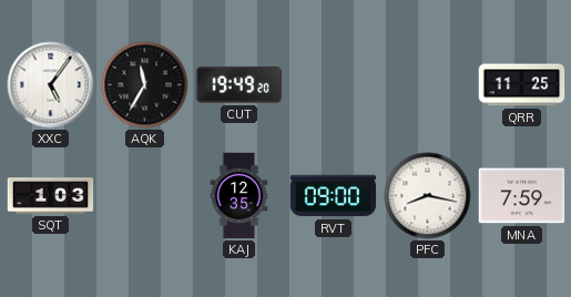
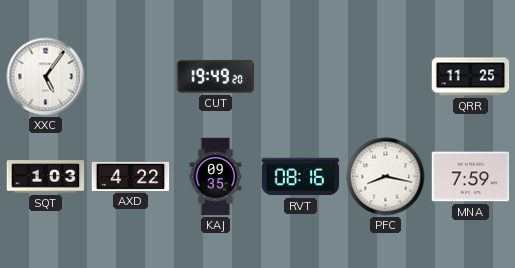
AQK: 11:35 -> none
AXD: none -> 4:22
KAJ: 12:35 -> 09:35
RVT: 09:00 -> 08:16
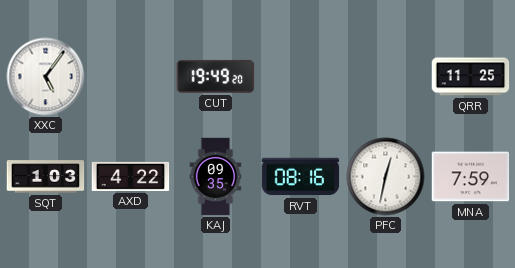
PFC: 8:17 -> 12:32
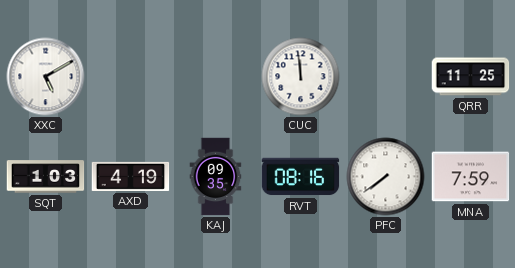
XXC: 5:06 -> 5:10
CUT: 19:49 -> none
CUC: none -> 11:59
AXD: 4:22 -> 4:19
PFC: 12:32 -> 7:39
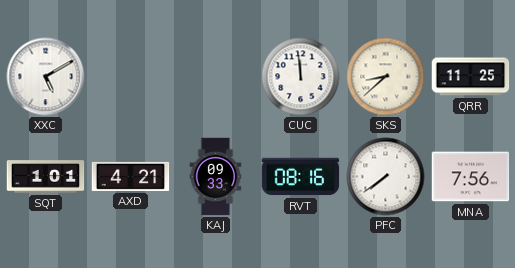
SKS: none -> 8:38
SQT: 1:03 -> 1:01
AXD: 4:19 -> 4:21
KAJ: 09:35 -> 09:33
MNA: 7:59 -> 7:56
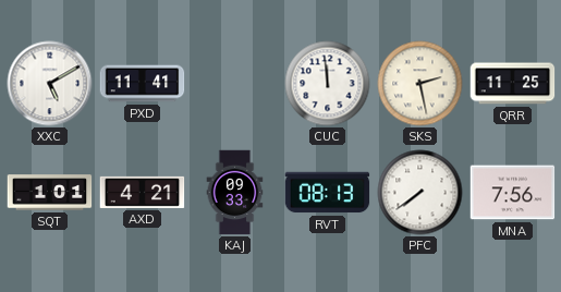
PXD: none -> 11:41
SKS: 8:38 -> 2:28
RVT: 08:16 -> 08:13
